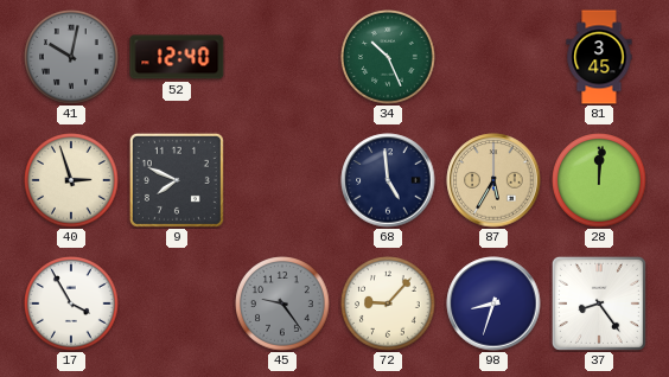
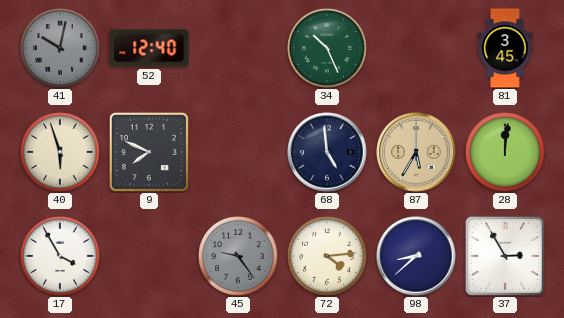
40: 2:57 -> 5:57
72: 9:07 -> 4:14
98: 8:33 -> 8:38
37: 8:24 -> 2:55
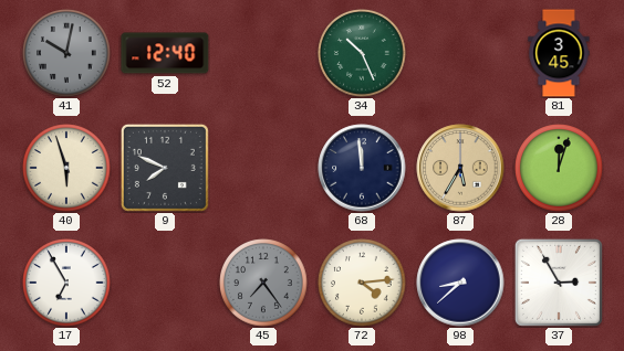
68: 4:59 -> 11:59
28: 12:01 -> 12:03
17: 3:55 -> 6:55
45: 9:24 -> 7:24
